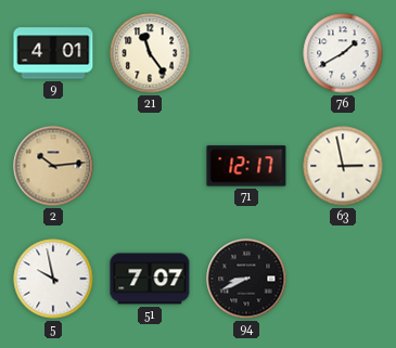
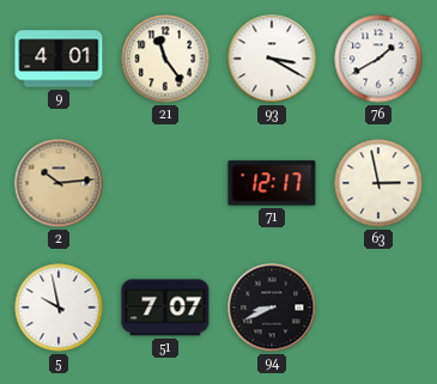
93: none -> 3:20
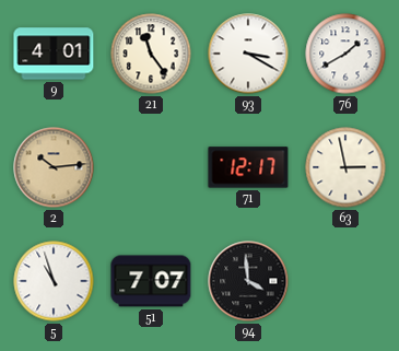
5: 9:58 -> 10:57
94: 8:41 -> 3:59
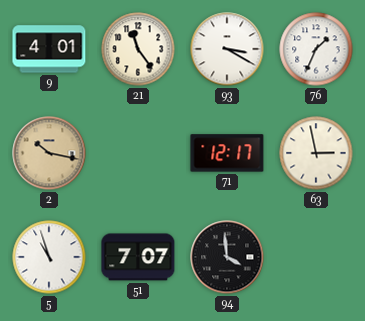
76: 1:40 -> 1:34
2: 10:14 -> 10:17
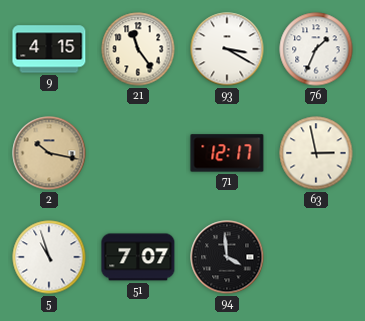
9: 4:01 -> 4:15
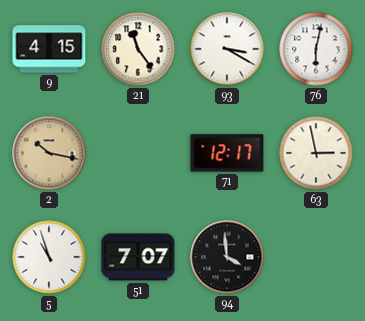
76: 1:34 -> 6:02
